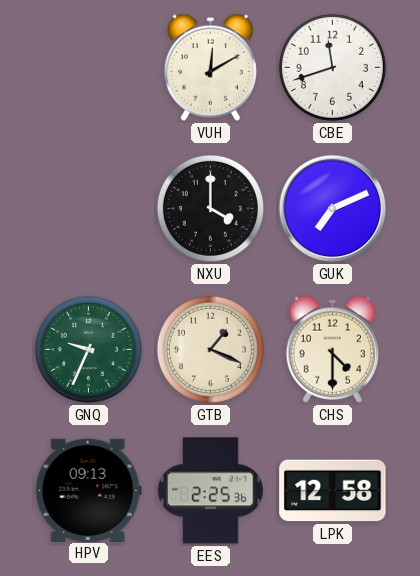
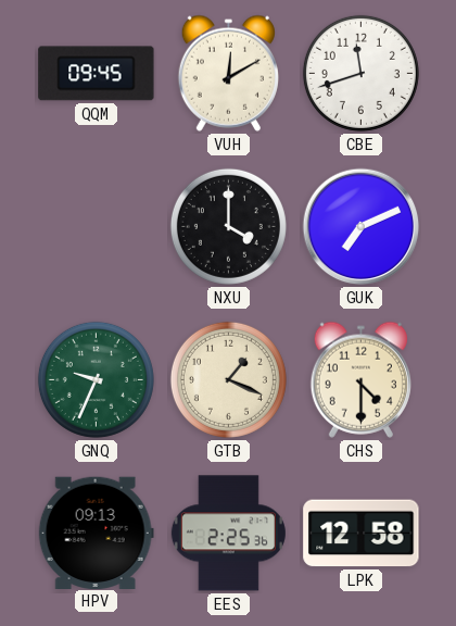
QQM: none -> 09:45
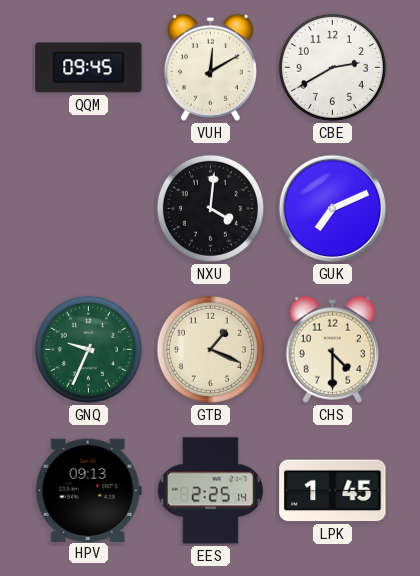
CBE: 11:42 -> 2:40
NXU: 4:00 -> 4:01
EES: 2:25:36 -> 2:25:14
LPK: 12:58 -> 1:45
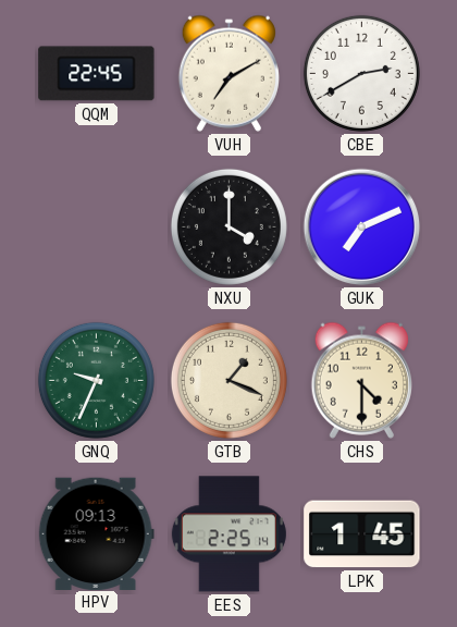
QQM: 09:45 -> 22:45
VUH: 12:10 -> 7:10
NXU: 4:01 -> 4:00
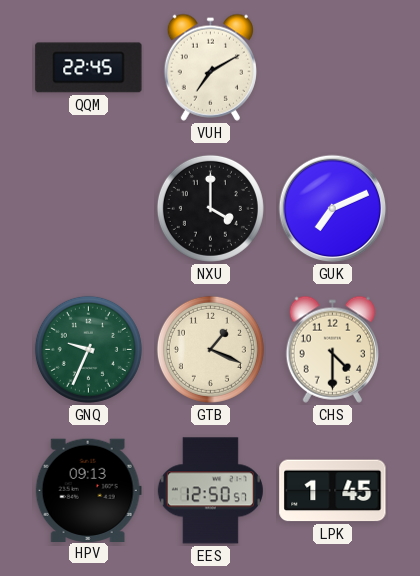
CBE: 2:40 -> none
EES: 2:25 -> 12:50
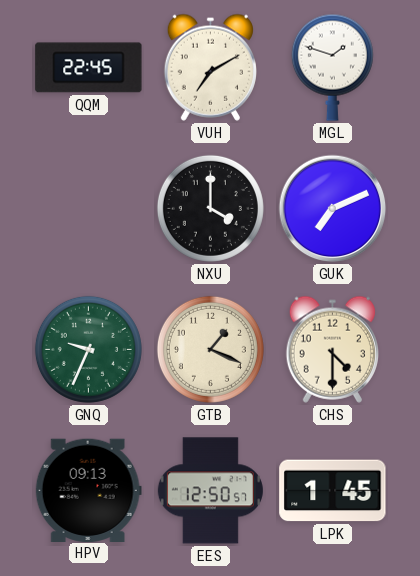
MGL: none -> 1:48
